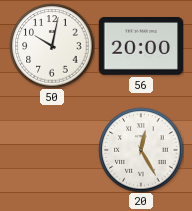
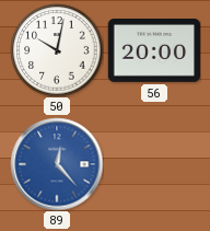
89: none -> 12:23
20: 12:25 -> none
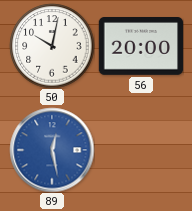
89: 12:23 -> 12:28
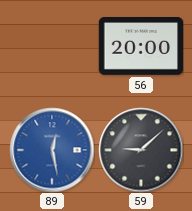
50: 10:02 -> none
59: none -> 9:08
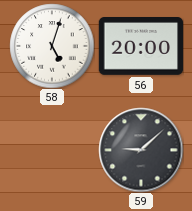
58: none -> 5:03
89: 12:28 -> none
